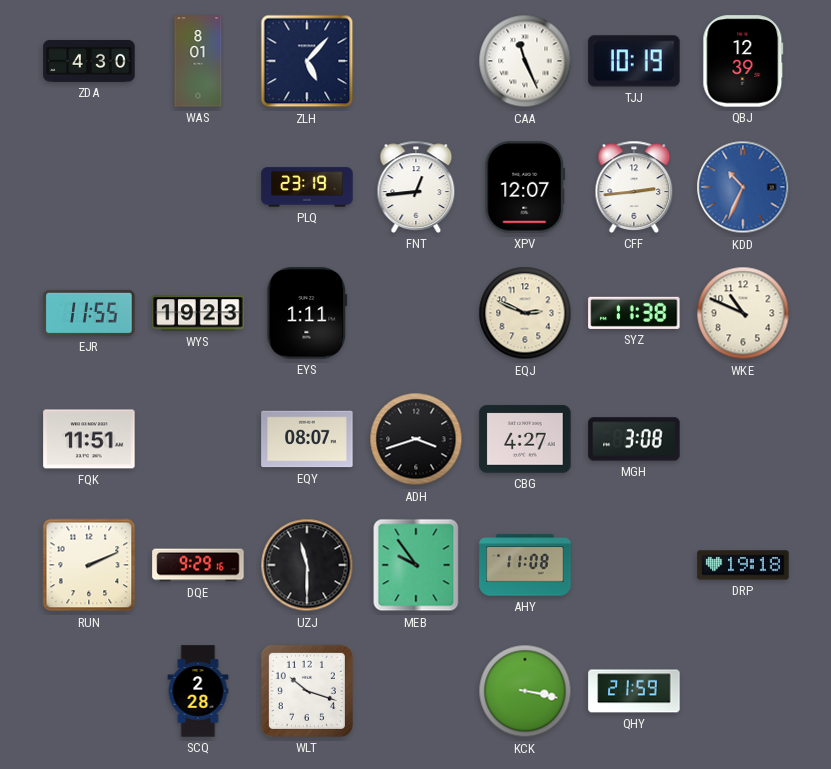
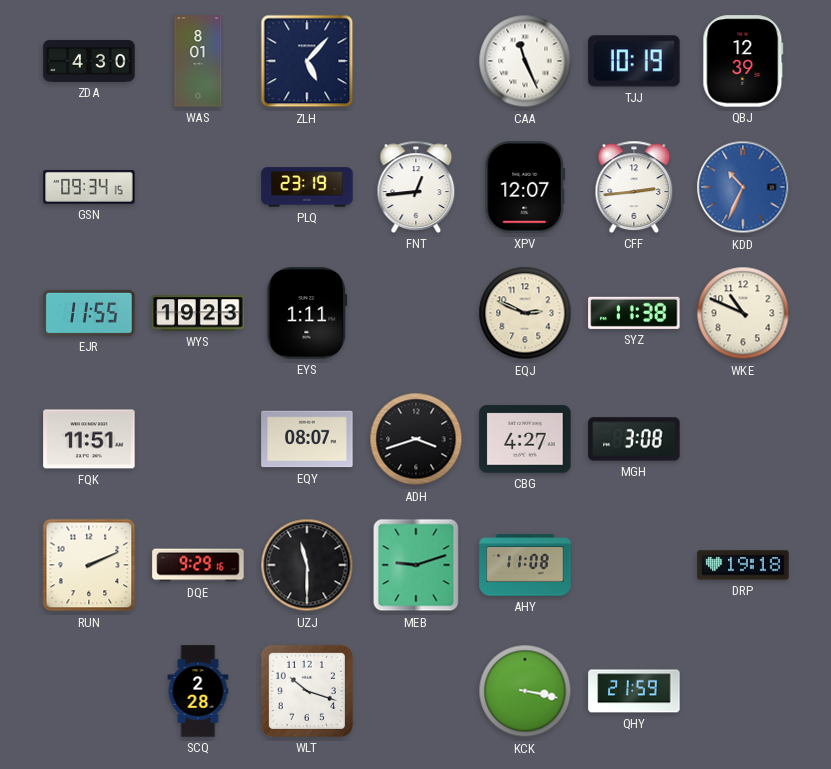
GSN: none -> 09:34
MEB: 9:54 -> 9:12
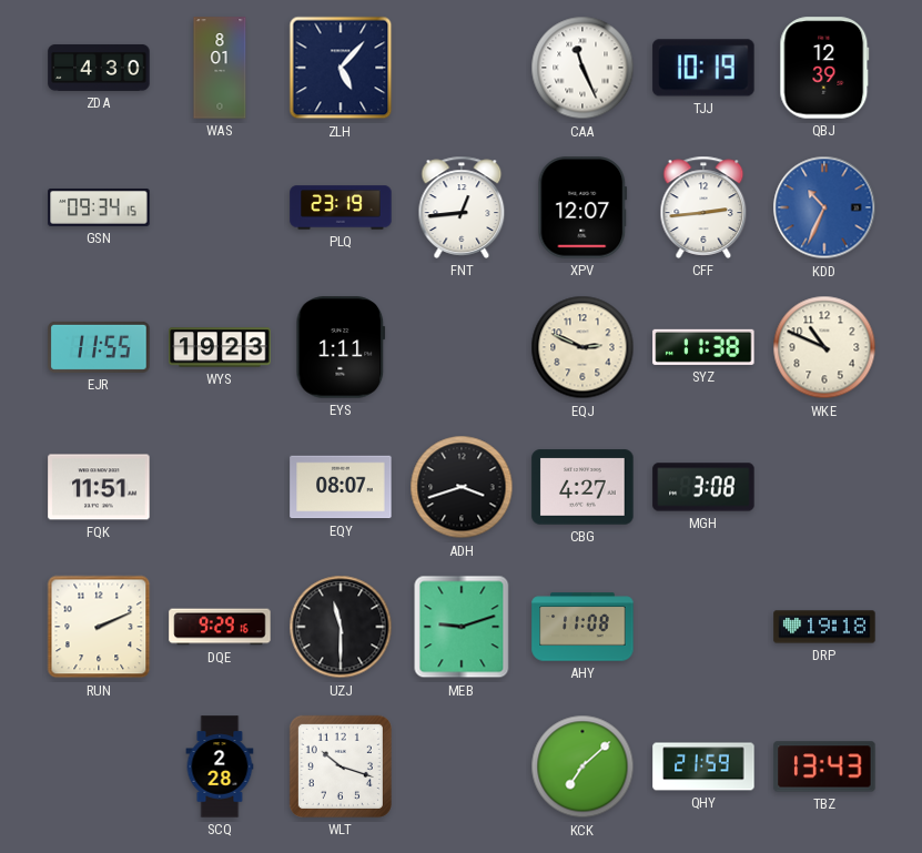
KCK: 3:17 -> 7:08
TBZ: none -> 13:43
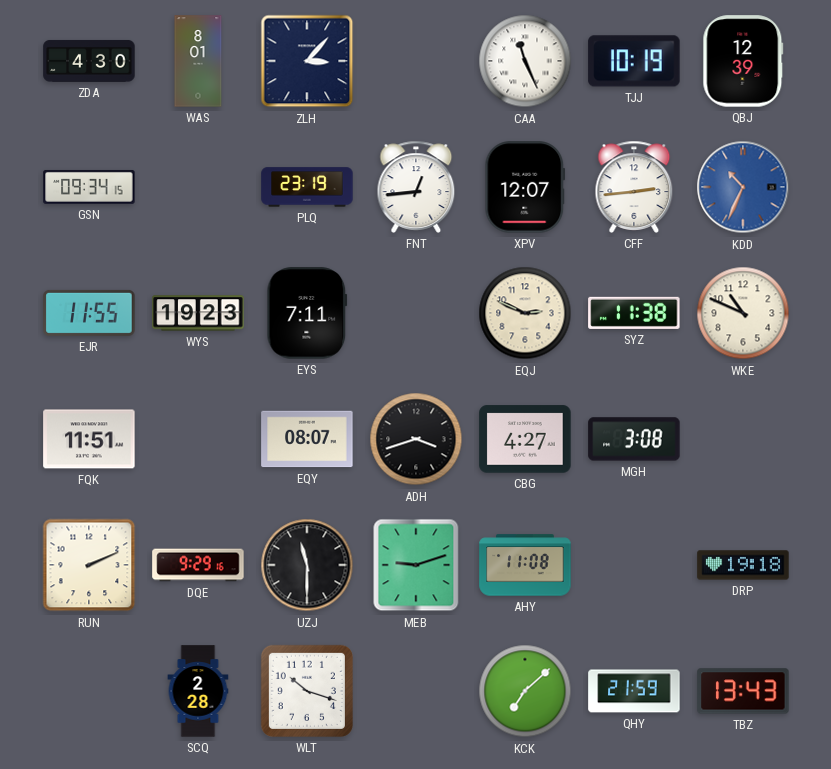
ZLH: 5:07 -> 3:07
EYS: 1:11 -> 7:11
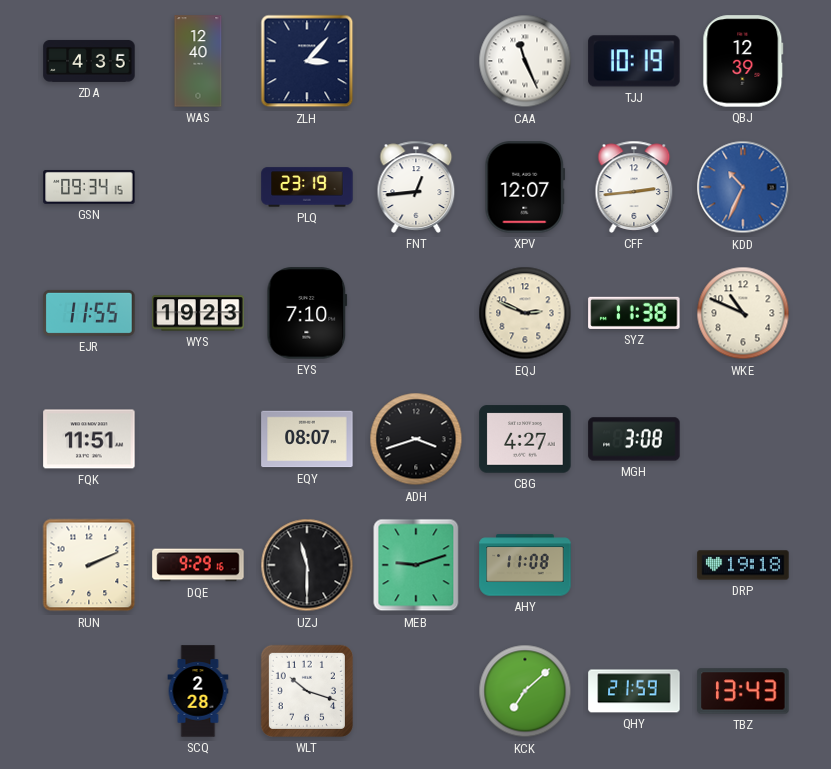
ZDA: 4:30 -> 4:35
WAS: 8:01 -> 12:40
EYS: 7:11 -> 7:10
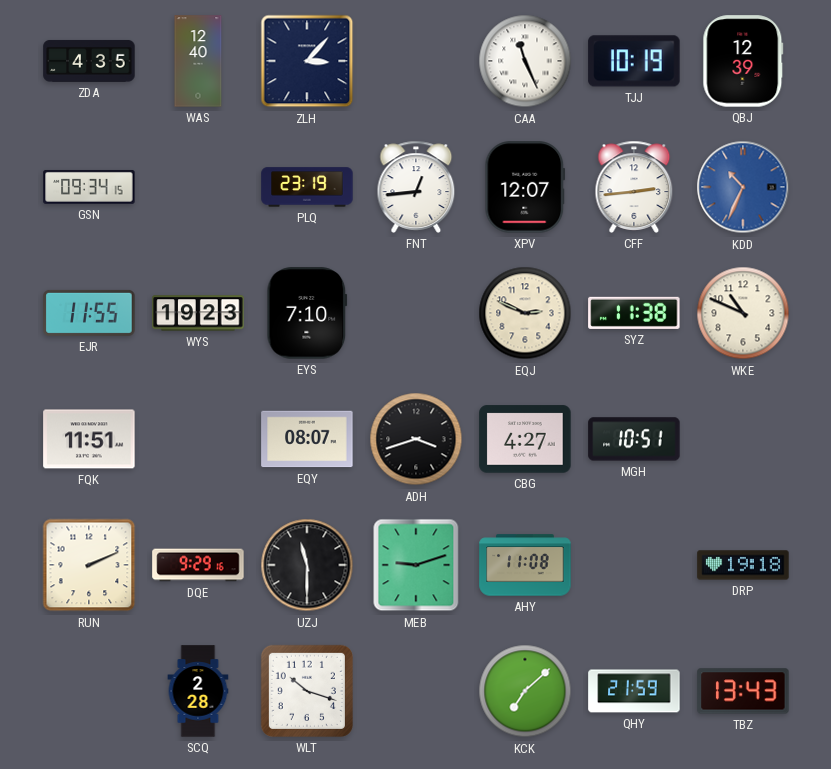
MGH: 3:08 -> 10:51
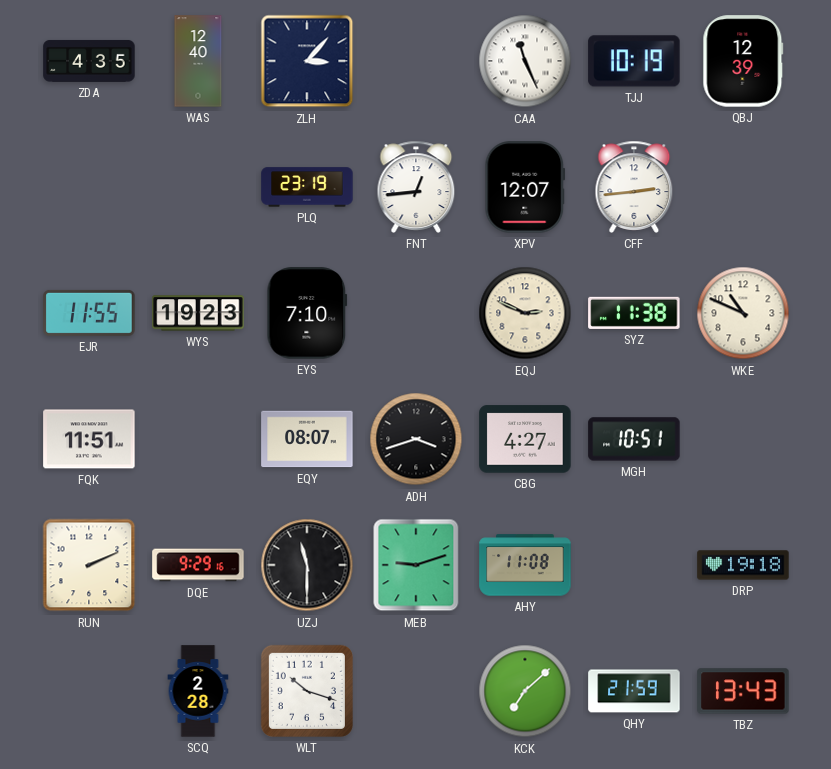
GSN: 09:34 -> none
KDD: 10:34 -> none
